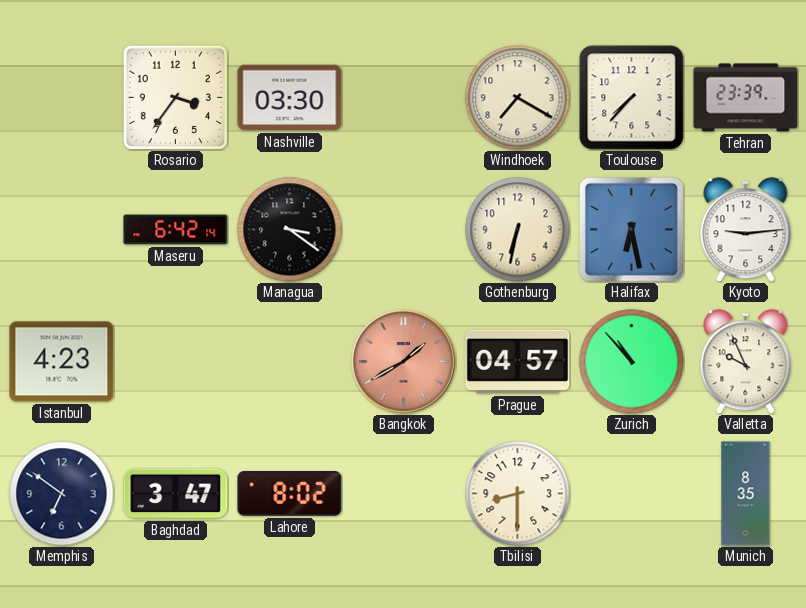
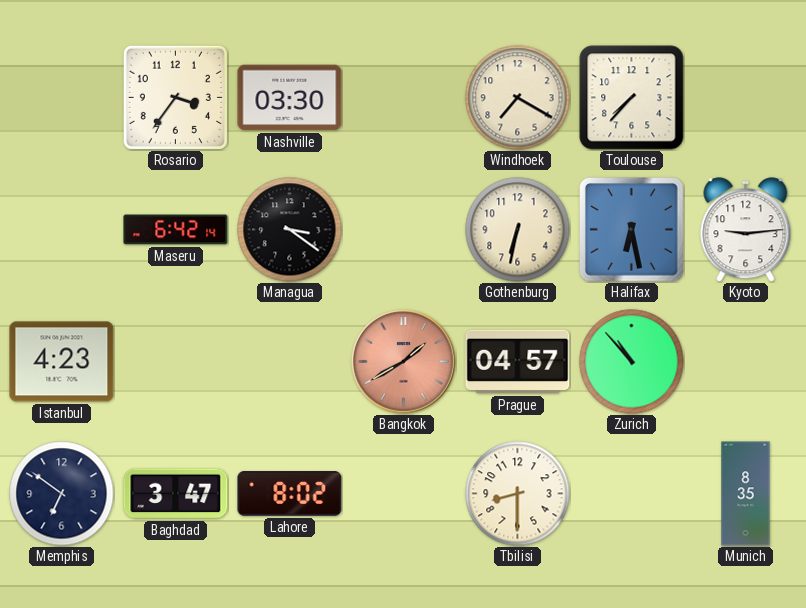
Tehran: 23:39 -> none
Valletta: 9:56 -> none
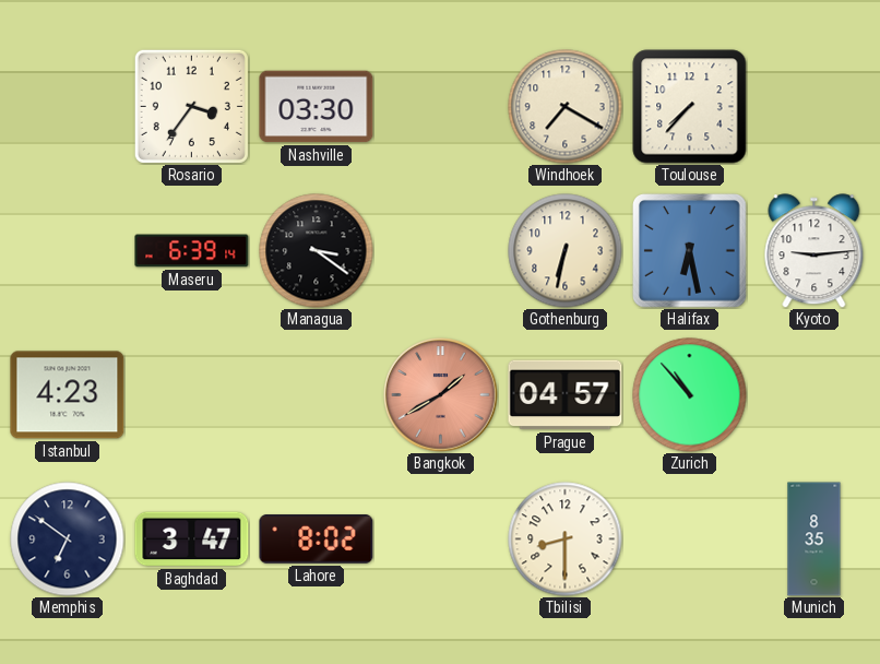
Maseru: 6:42 -> 6:39
